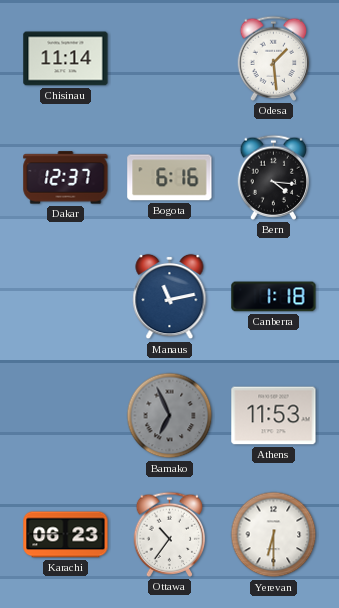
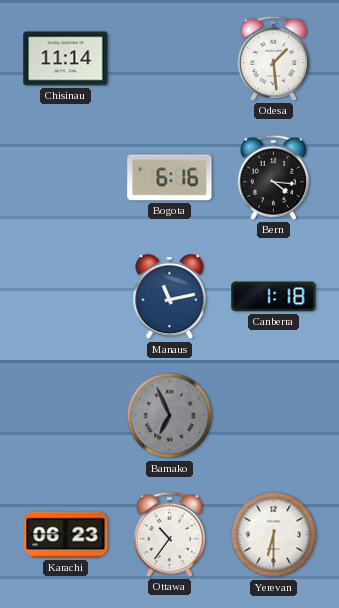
Dakar: 12:37 -> none
Athens: 11:53 -> none
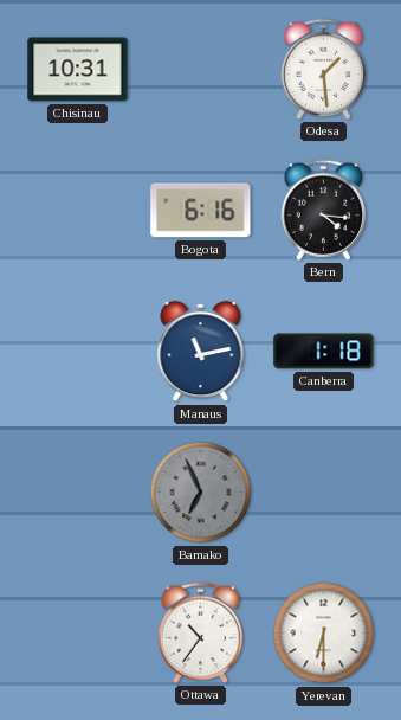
Chisinau: 11:14 -> 10:31
Karachi: 06:23 -> none
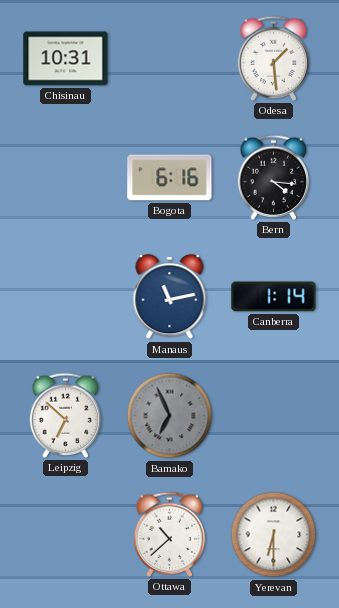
Canberra: 1:18 -> 1:14
Leipzig: none -> 6:52
Ottawa: 10:36 -> 10:38
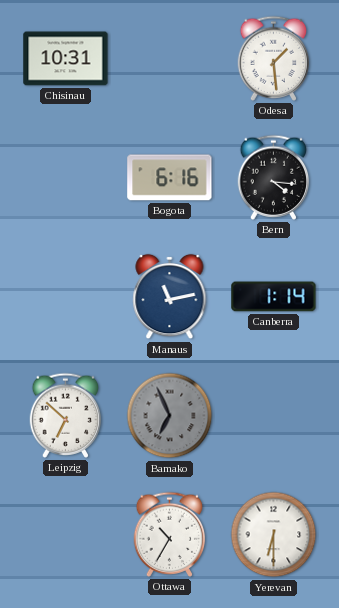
Ottawa: 10:38 -> 10:35
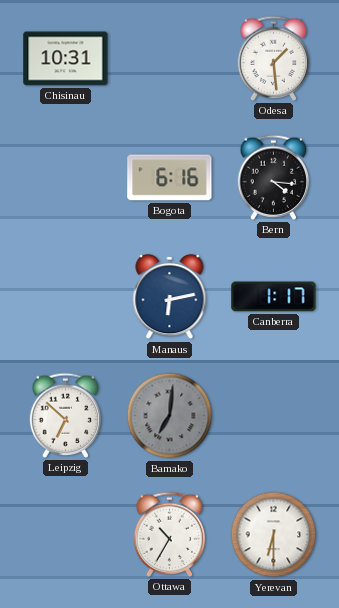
Manaus: 11:13 -> 6:13
Canberra: 1:14 -> 1:17
Bamako: 6:56 -> 7:01
